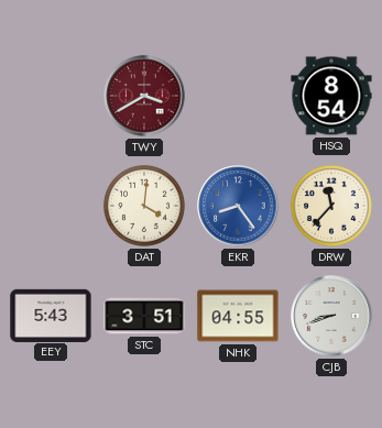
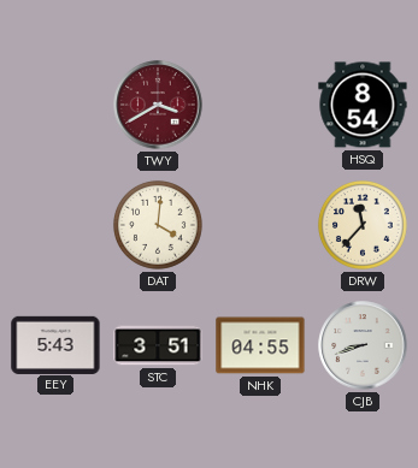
EKR: 8:24 -> none
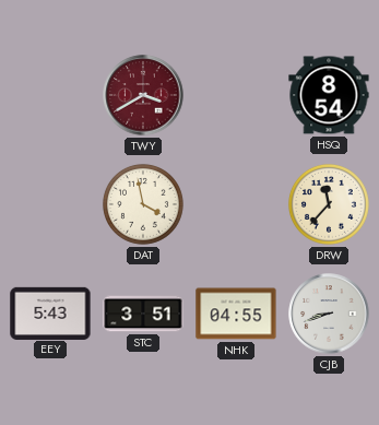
DAT: 4:01 -> 3:58
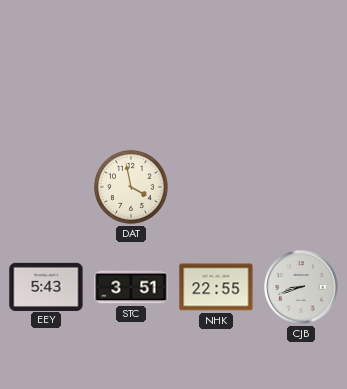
TWY: 3:40 -> none
HSQ: 8:54 -> none
DRW: 11:37 -> none
NHK: 04:55 -> 22:55
